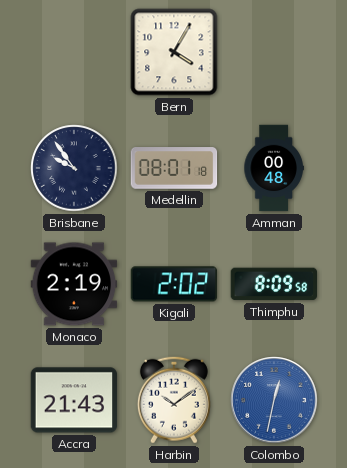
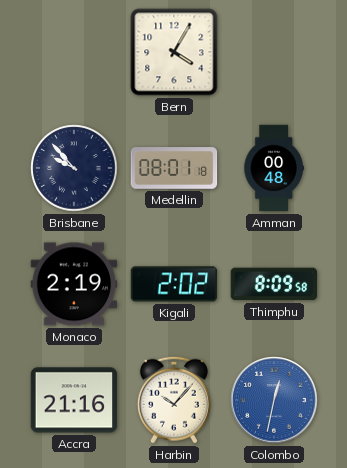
Brisbane: 9:54 -> 9:53
Accra: 21:43 -> 21:16
Harbin: 10:09 -> 10:07
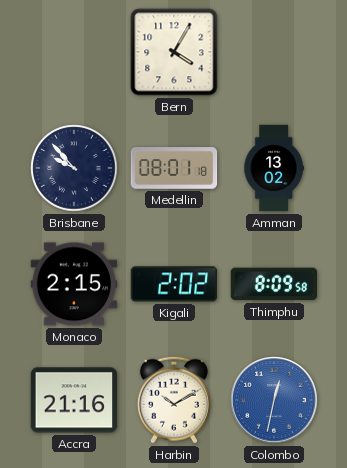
Amman: 00:48 -> 13:02
Monaco: 2:19 -> 2:15
Harbin: 10:07 -> 10:10
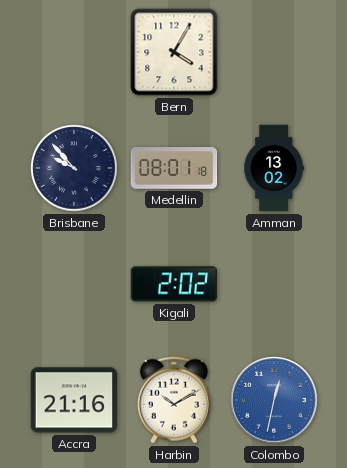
Monaco: 2:15 -> none
Thimphu: 8:09 -> none
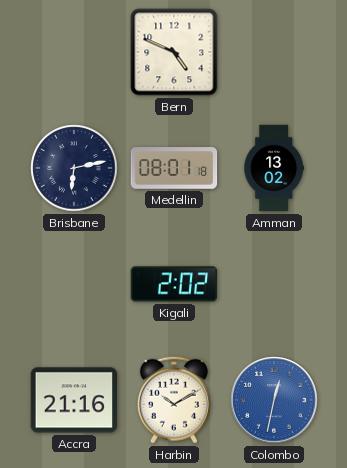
Bern: 4:05 -> 4:49
Brisbane: 9:53 -> 6:13
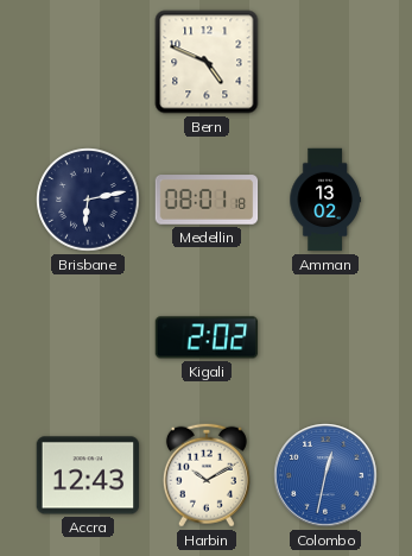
Accra: 21:16 -> 12:43
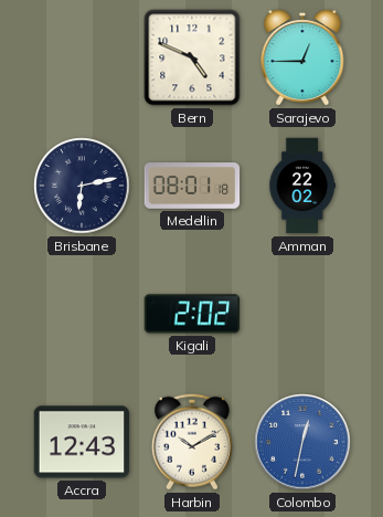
Sarajevo: none -> 12:45
Amman: 13:02 -> 22:02
